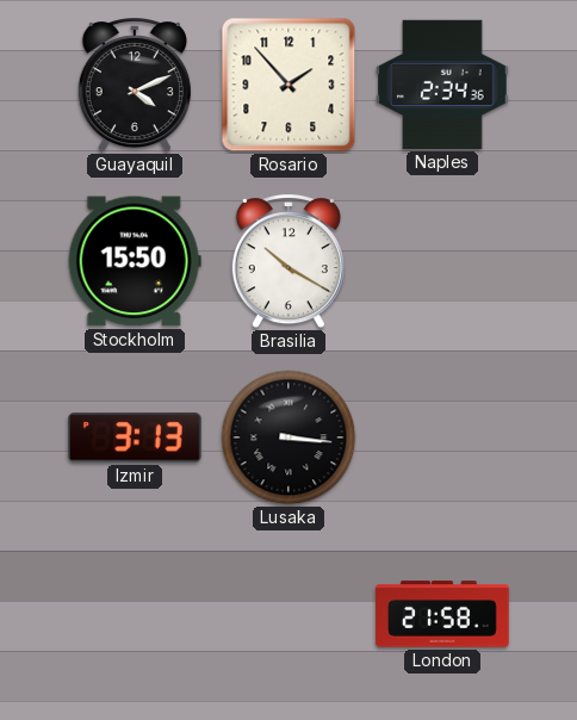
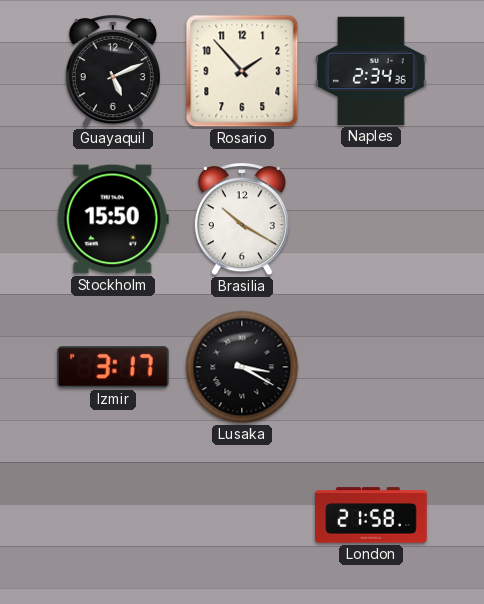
Guayaquil: 4:11 -> 5:11
Izmir: 3:13 -> 3:17
Lusaka: 3:16 -> 3:20
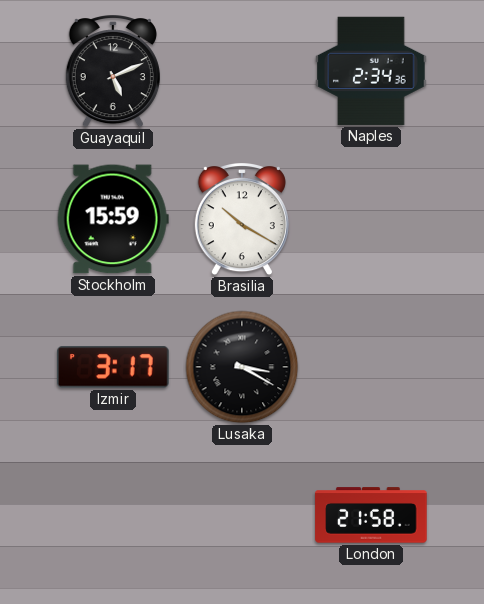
Rosario: 1:53 -> none
Stockholm: 15:50 -> 15:59
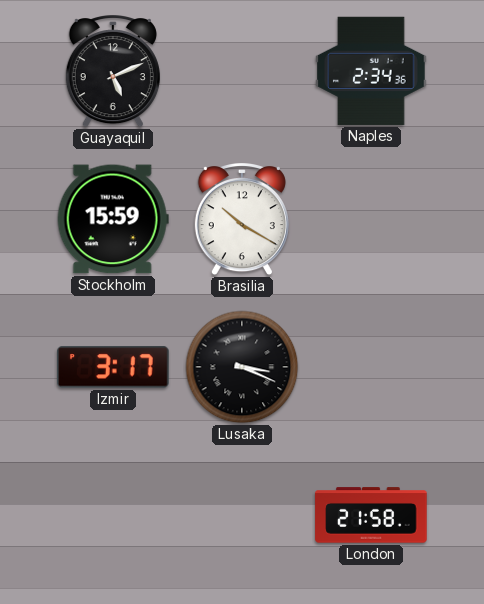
Lusaka: 3:20 -> 3:19
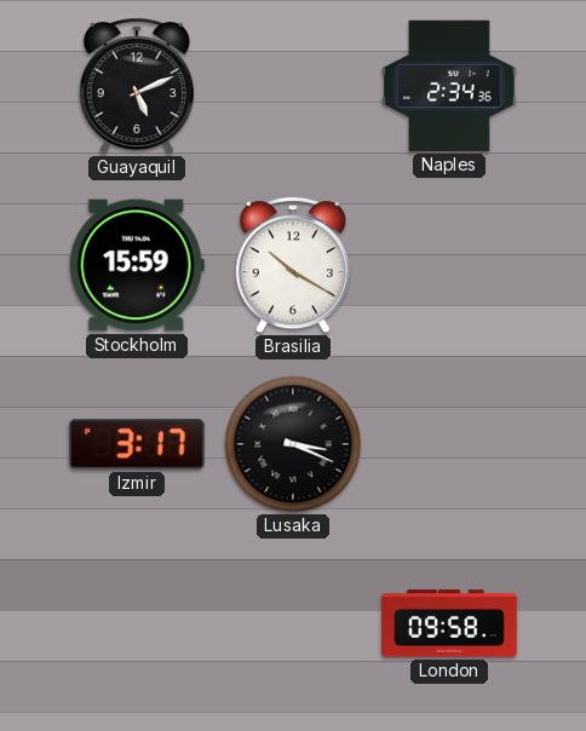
London: 21:58 -> 09:58
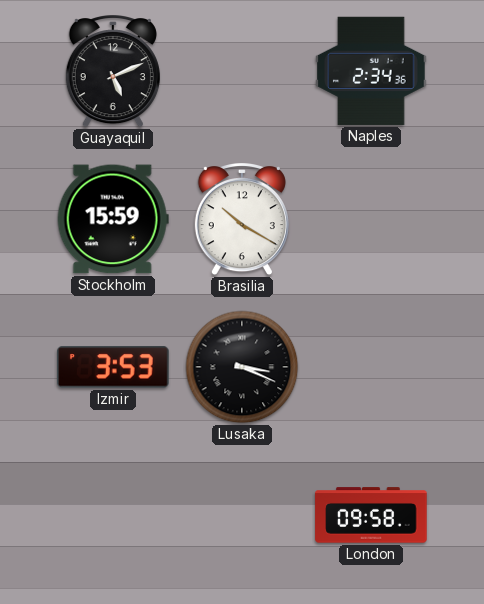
Izmir: 3:17 -> 3:53
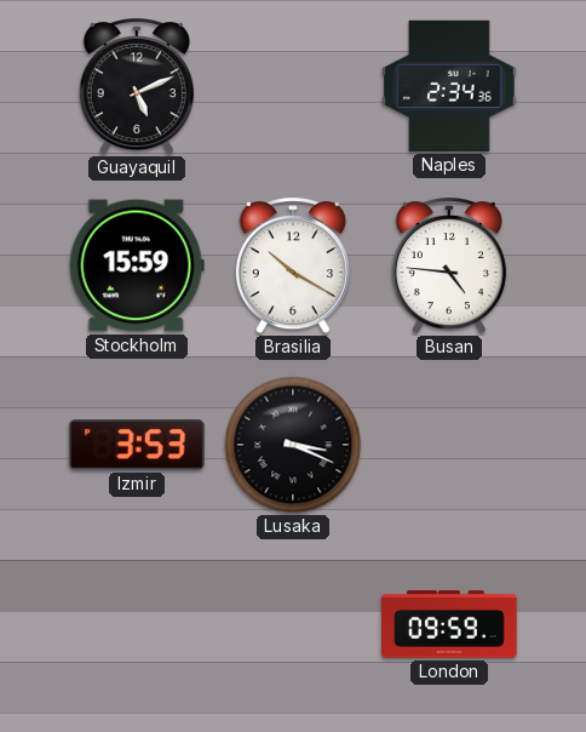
Busan: none -> 4:46
London: 09:58 -> 09:59
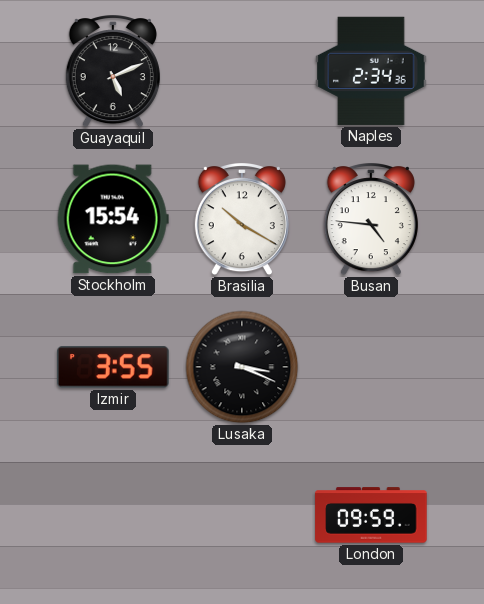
Stockholm: 15:59 -> 15:54
Izmir: 3:53 -> 3:55
